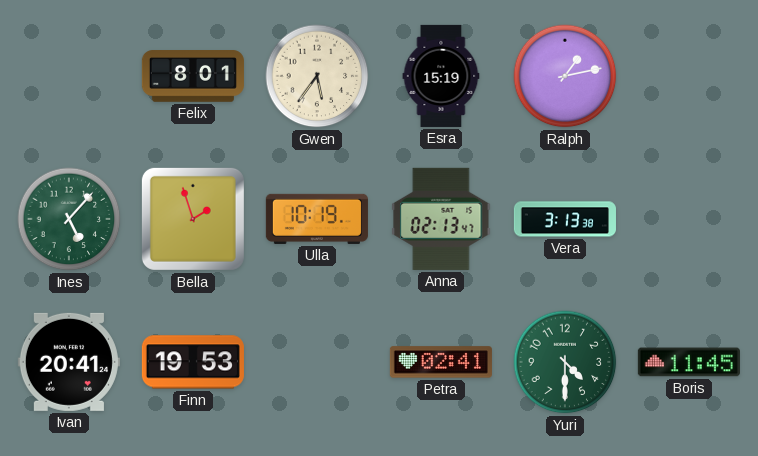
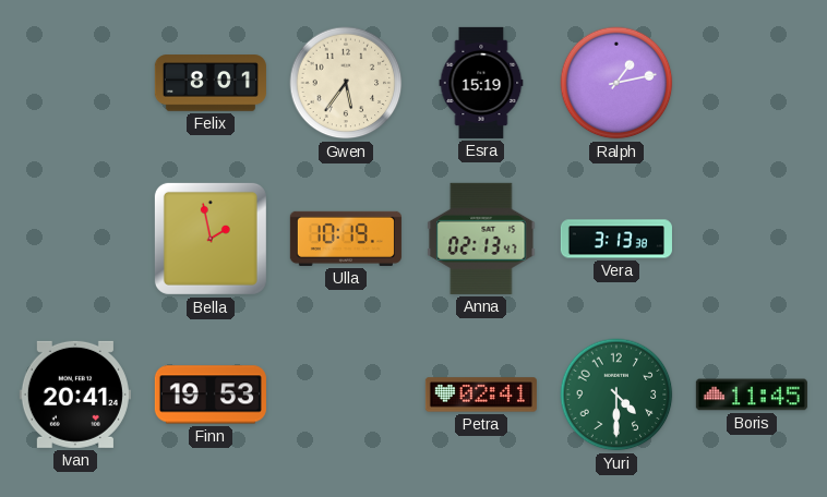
Ines: 5:07 -> none
Bella: 1:57 -> 1:58
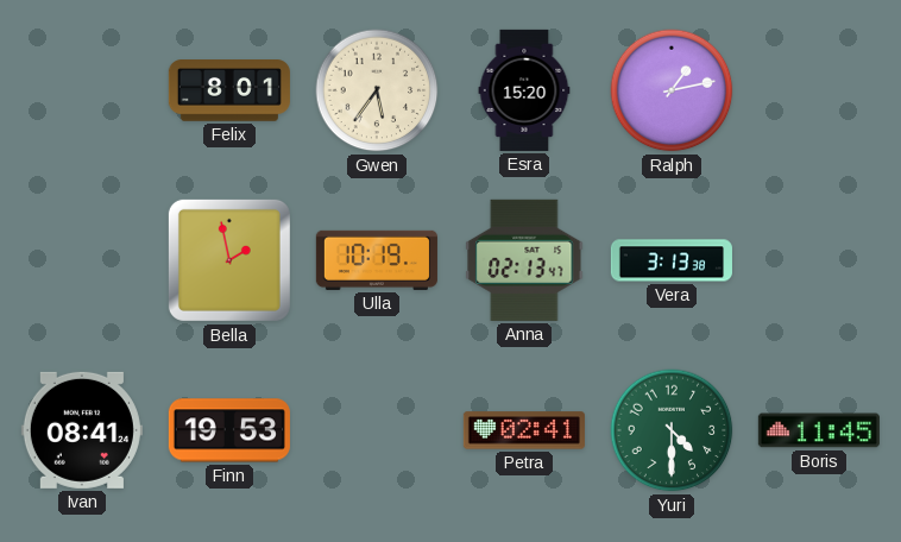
Esra: 15:19 -> 15:20
Ivan: 20:41 -> 08:41
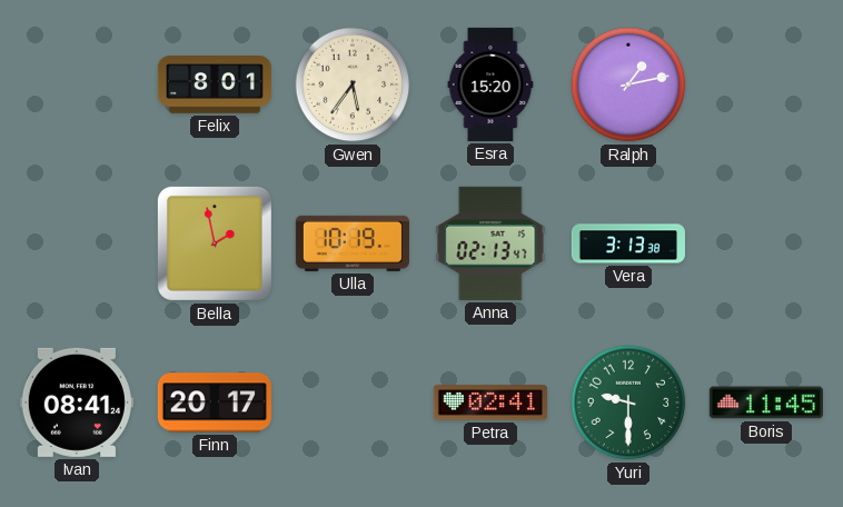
Finn: 19:53 -> 20:17
Yuri: 4:30 -> 9:30
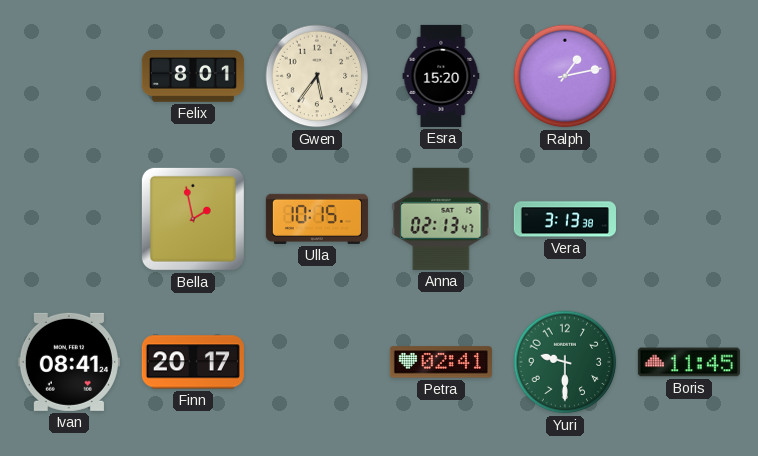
Ulla: 10:19 -> 10:15
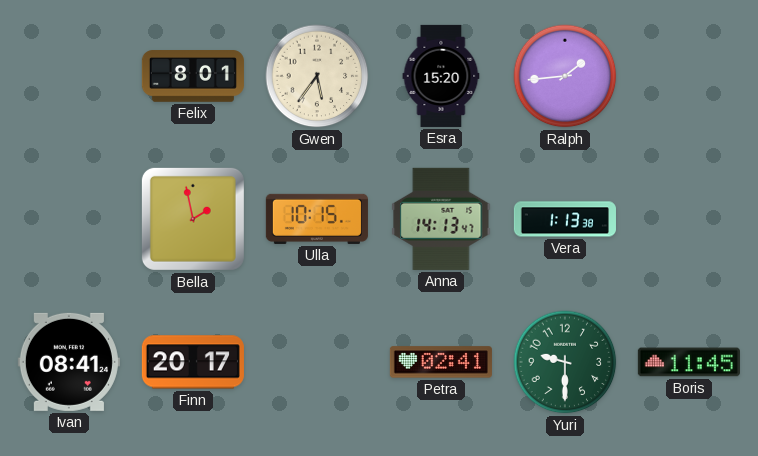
Ralph: 1:13 -> 1:44
Anna: 02:13 -> 14:13
Vera: 3:13 -> 1:13
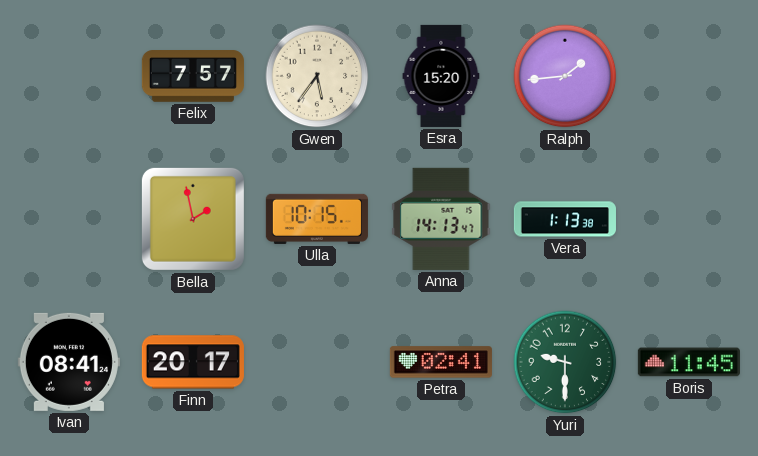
Felix: 8:01 -> 7:57
